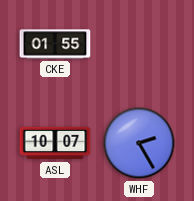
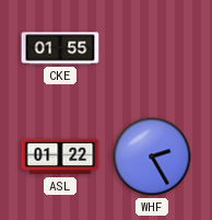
ASL: 10:07 -> 01:22
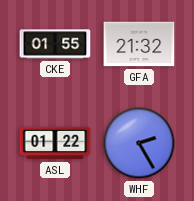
GFA: none -> 21:32
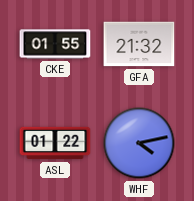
WHF: 2:25 -> 4:13
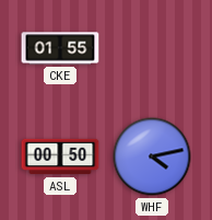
GFA: 21:32 -> none
ASL: 01:22 -> 00:50
